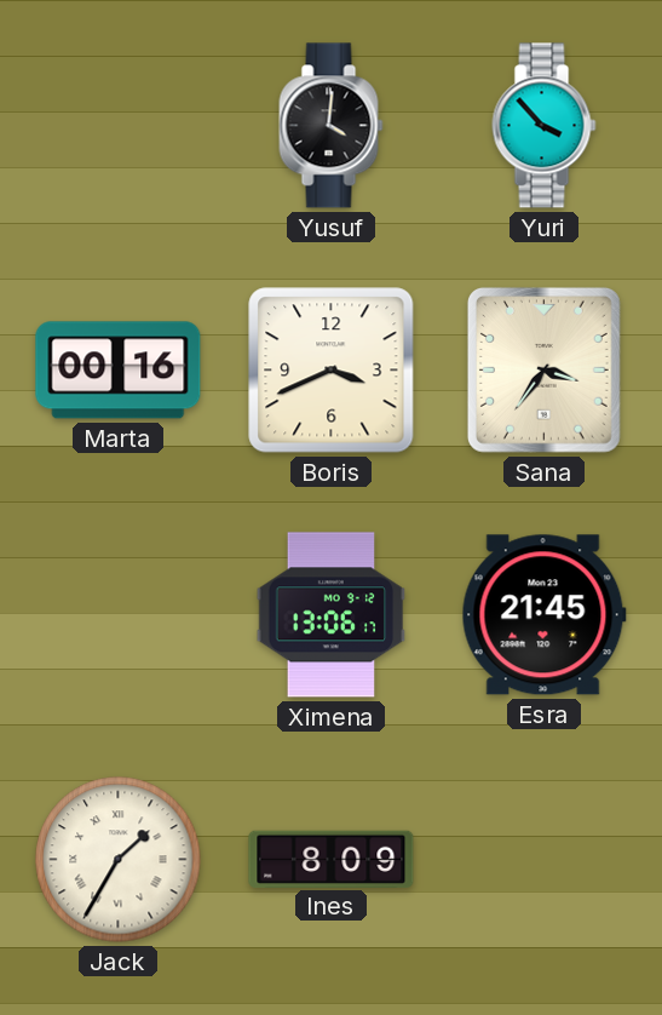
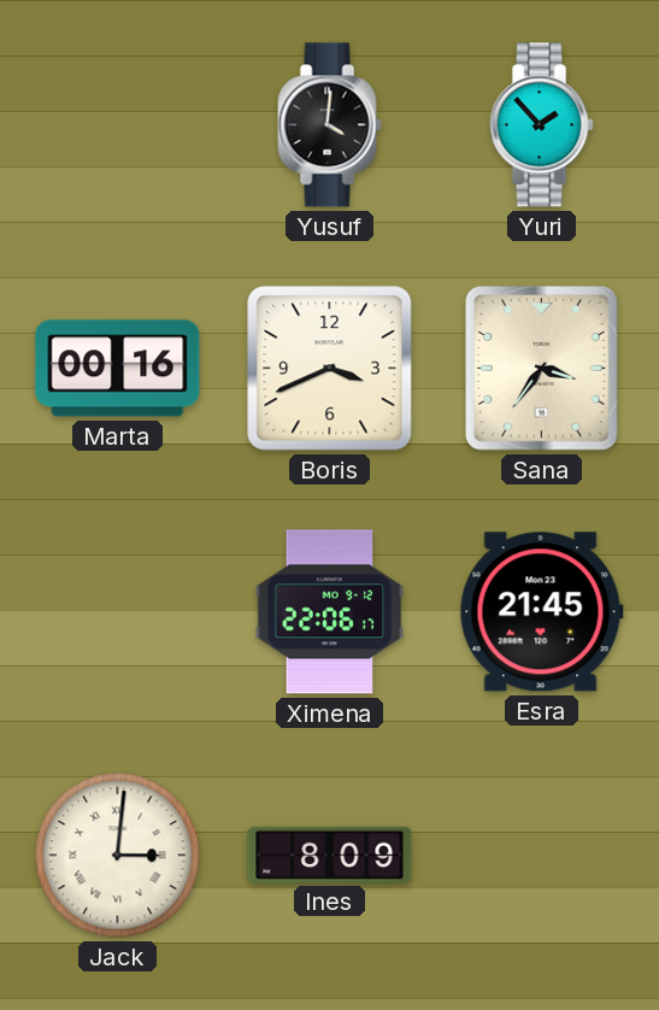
Yuri: 3:53 -> 1:53
Ximena: 13:06 -> 22:06
Jack: 1:35 -> 3:01
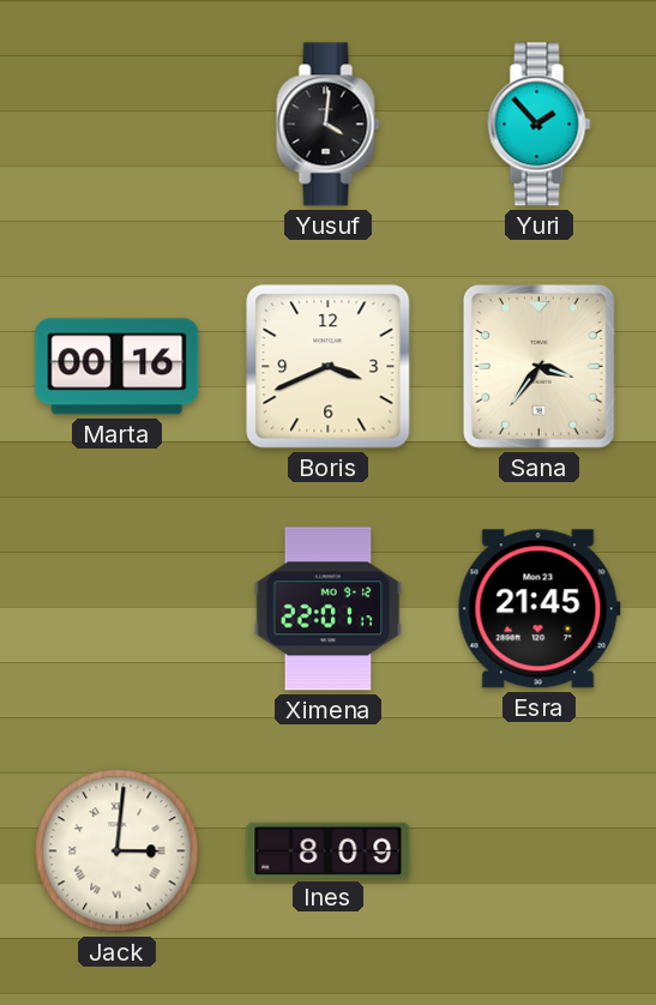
Ximena: 22:06 -> 22:01
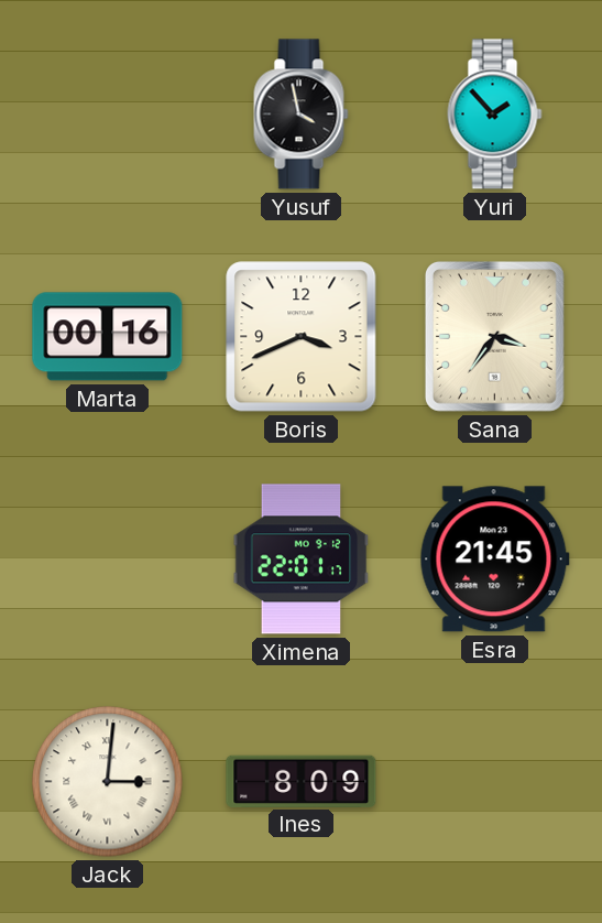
Yusuf: 4:01 -> 3:58
